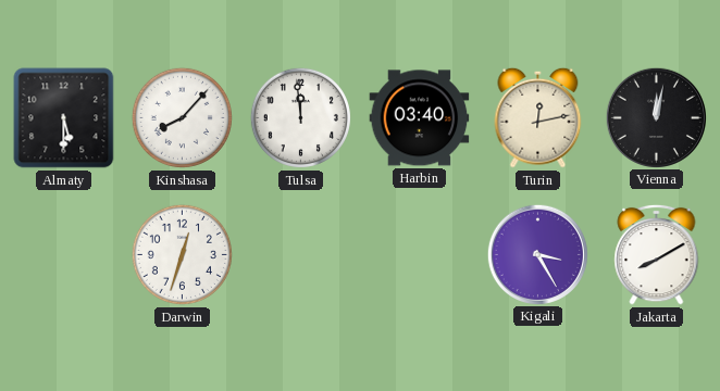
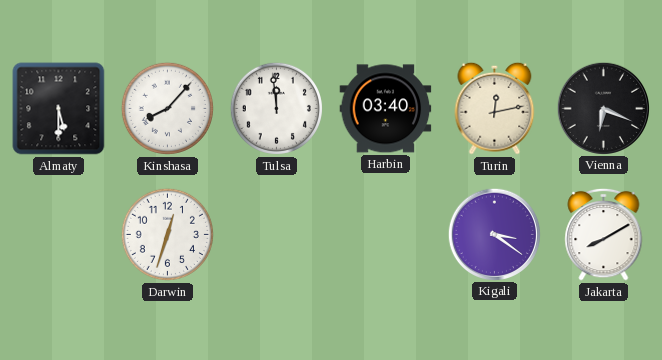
Vienna: 12:02 -> 6:19
Kigali: 3:25 -> 3:21
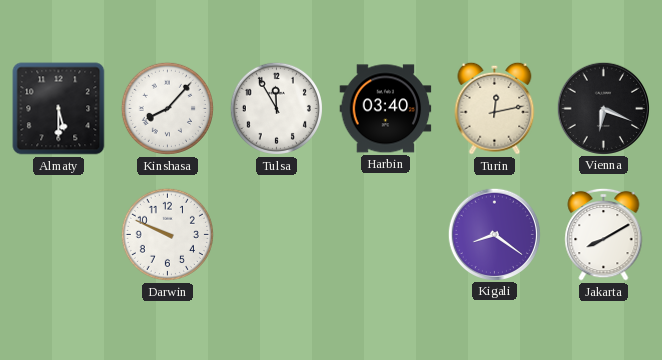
Tulsa: 11:59 -> 11:55
Darwin: 12:33 -> 9:49
Kigali: 3:21 -> 8:21
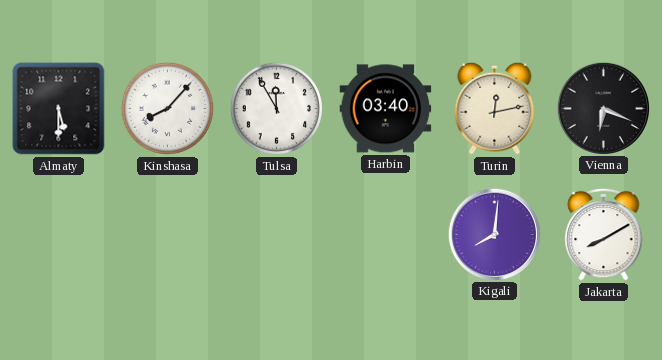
Darwin: 9:49 -> none
Kigali: 8:21 -> 8:01
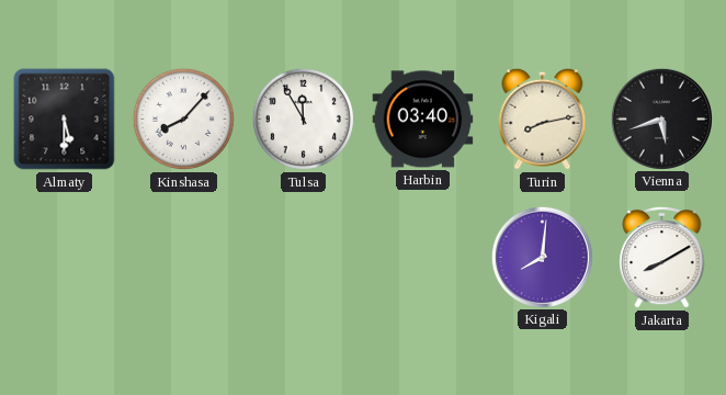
Turin: 12:13 -> 8:13
Vienna: 6:19 -> 5:42
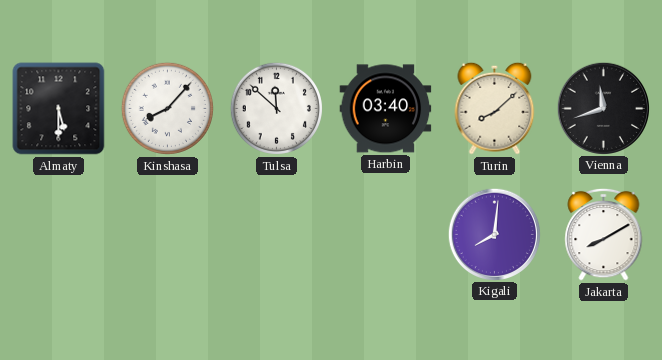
Tulsa: 11:55 -> 11:52
Turin: 8:13 -> 8:08
Vienna: 5:42 -> 11:42
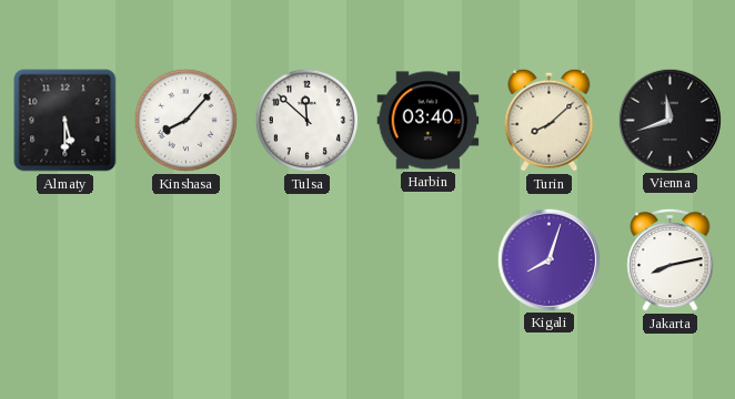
Kigali: 8:01 -> 8:03
Jakarta: 8:10 -> 8:13
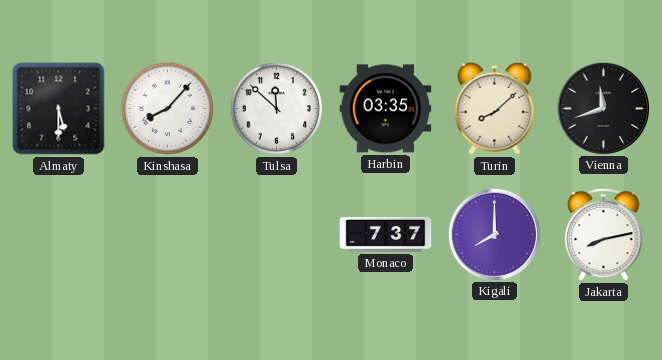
Harbin: 03:40 -> 03:35
Monaco: none -> 7:37
Kigali: 8:03 -> 8:00
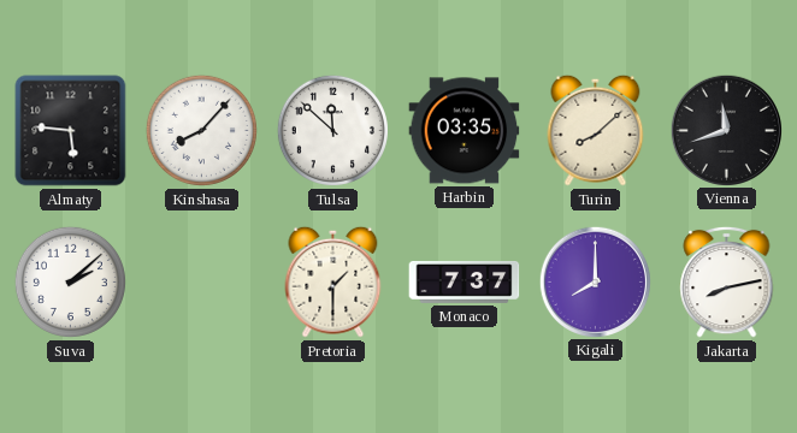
Almaty: 5:30 -> 5:46
Suva: none -> 2:08
Pretoria: none -> 1:30
